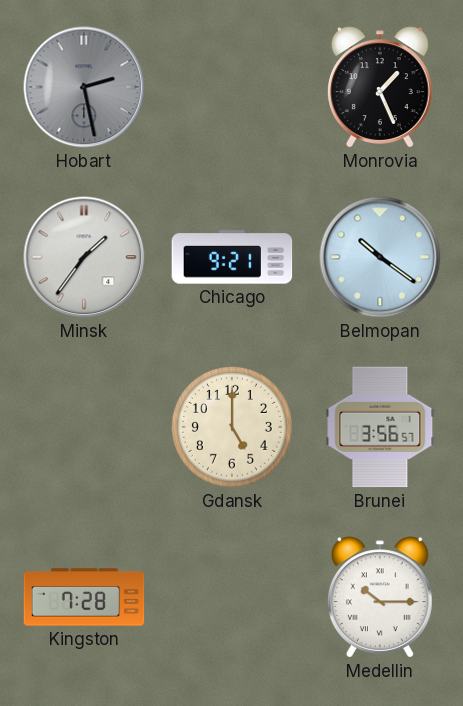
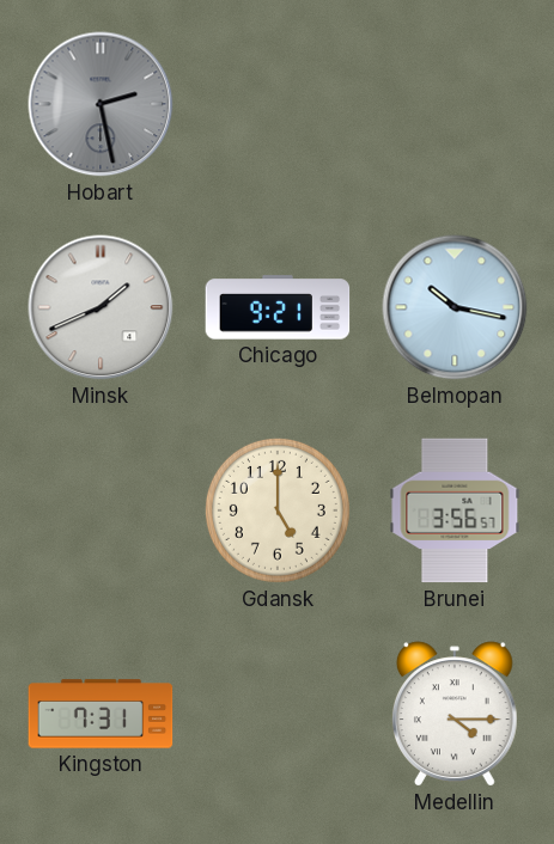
Monrovia: 1:26 -> none
Minsk: 1:36 -> 1:41
Belmopan: 10:21 -> 10:17
Kingston: 7:28 -> 7:31
Medellin: 10:15 -> 4:15
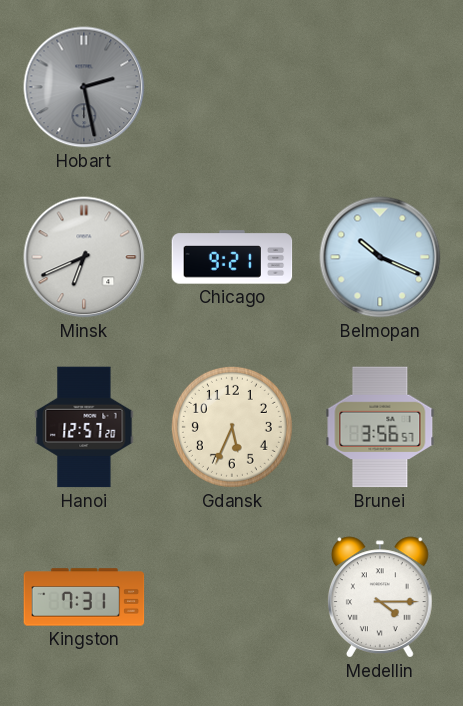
Minsk: 1:41 -> 6:41
Belmopan: 10:17 -> 10:19
Hanoi: none -> 12:57
Gdansk: 5:00 -> 5:34
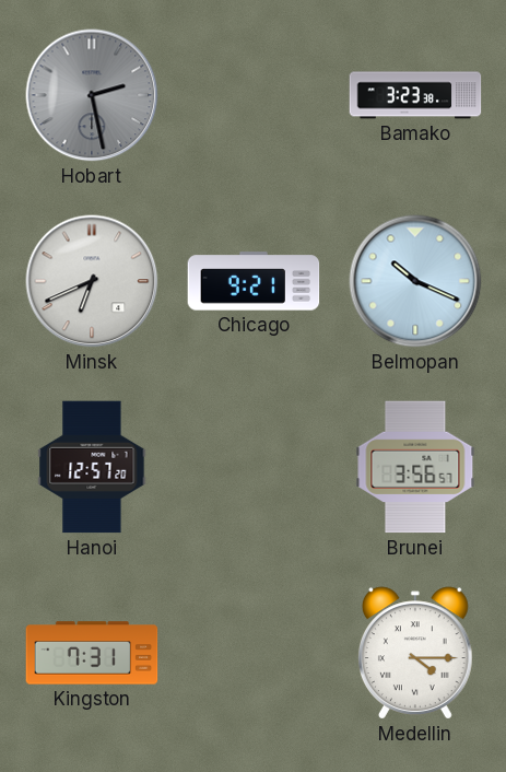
Bamako: none -> 3:23
Gdansk: 5:34 -> none
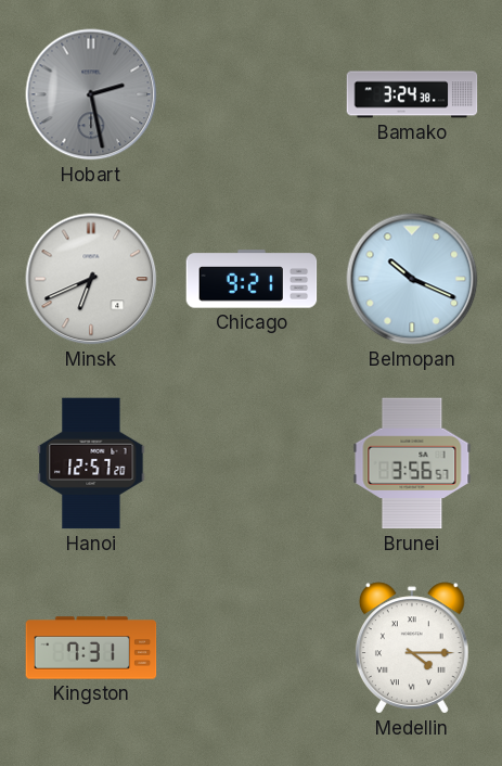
Bamako: 3:23 -> 3:24
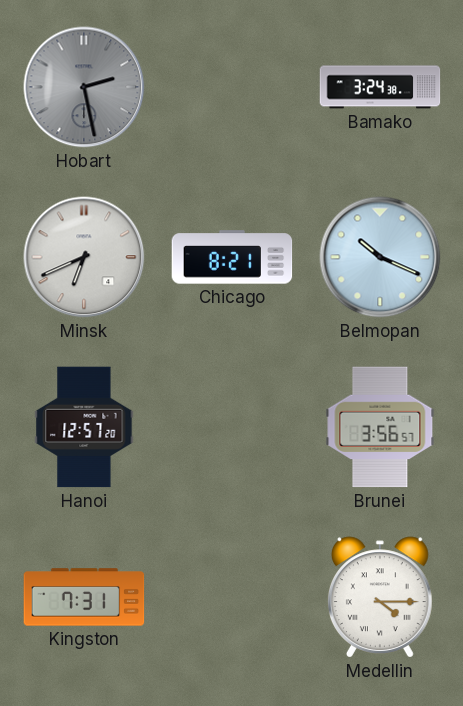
Chicago: 9:21 -> 8:21
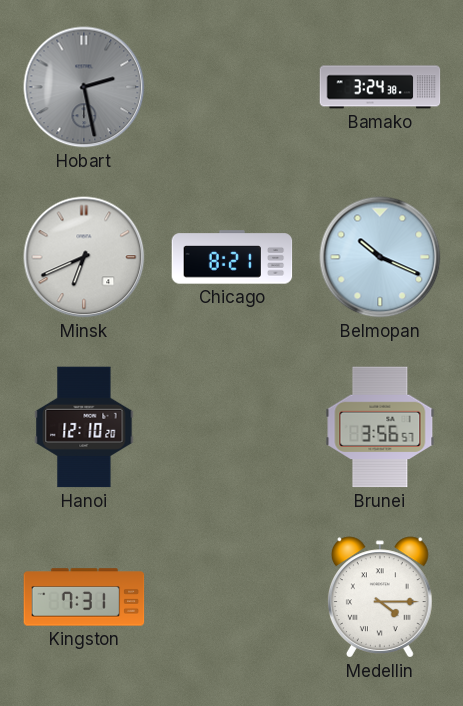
Hanoi: 12:57 -> 12:10
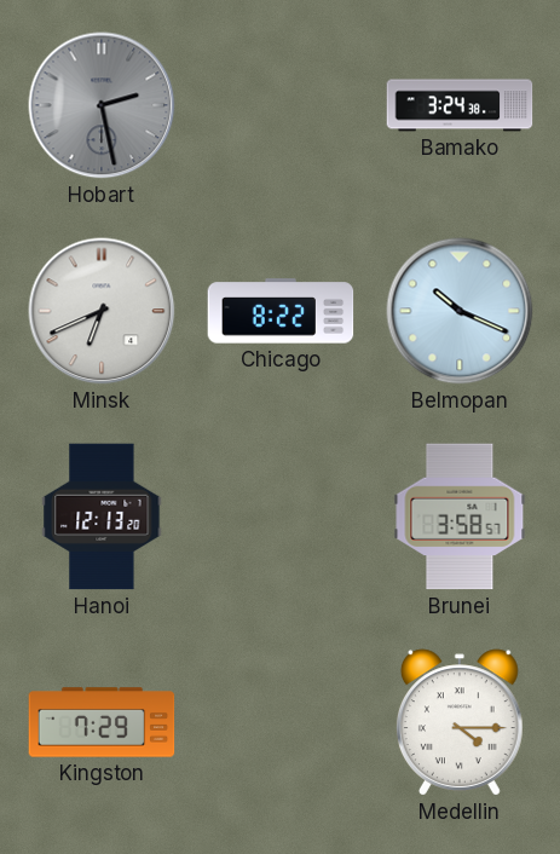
Chicago: 8:21 -> 8:22
Hanoi: 12:10 -> 12:13
Brunei: 3:56 -> 3:58
Kingston: 7:31 -> 7:29
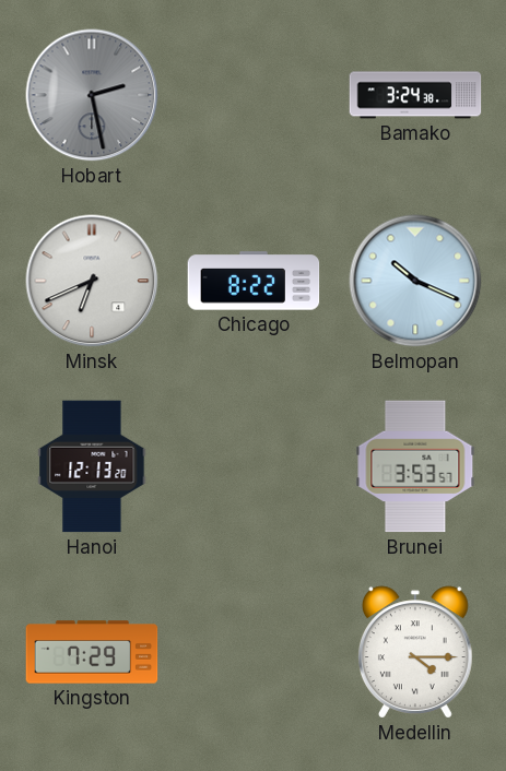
Brunei: 3:58 -> 3:53
